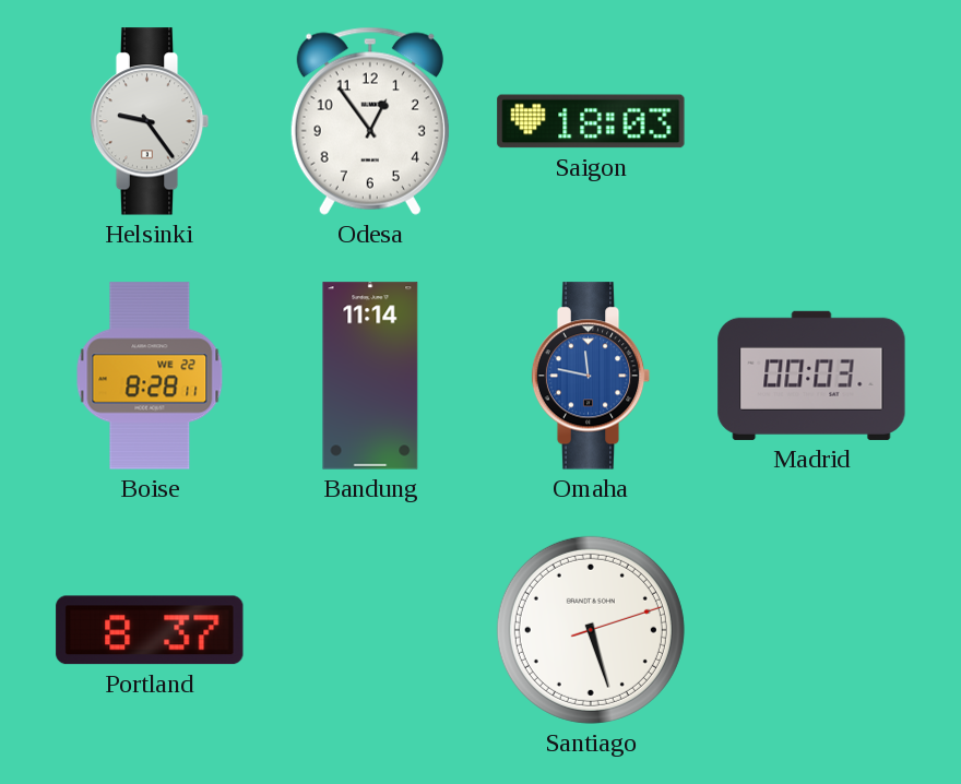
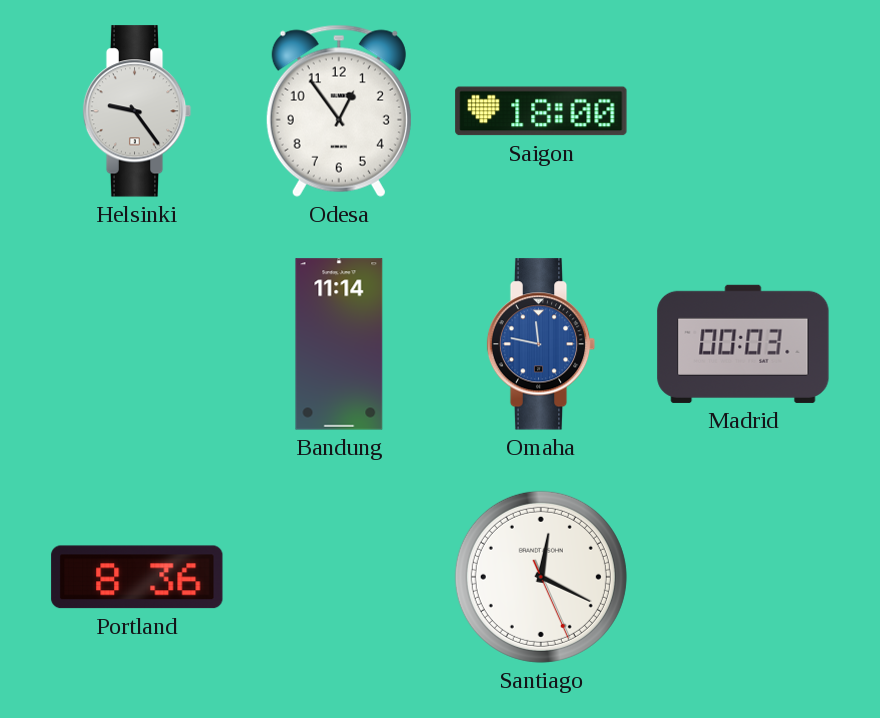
Saigon: 18:03 -> 18:00
Boise: 8:28 -> none
Portland: 8:37 -> 8:36
Santiago: 5:27 -> 12:19
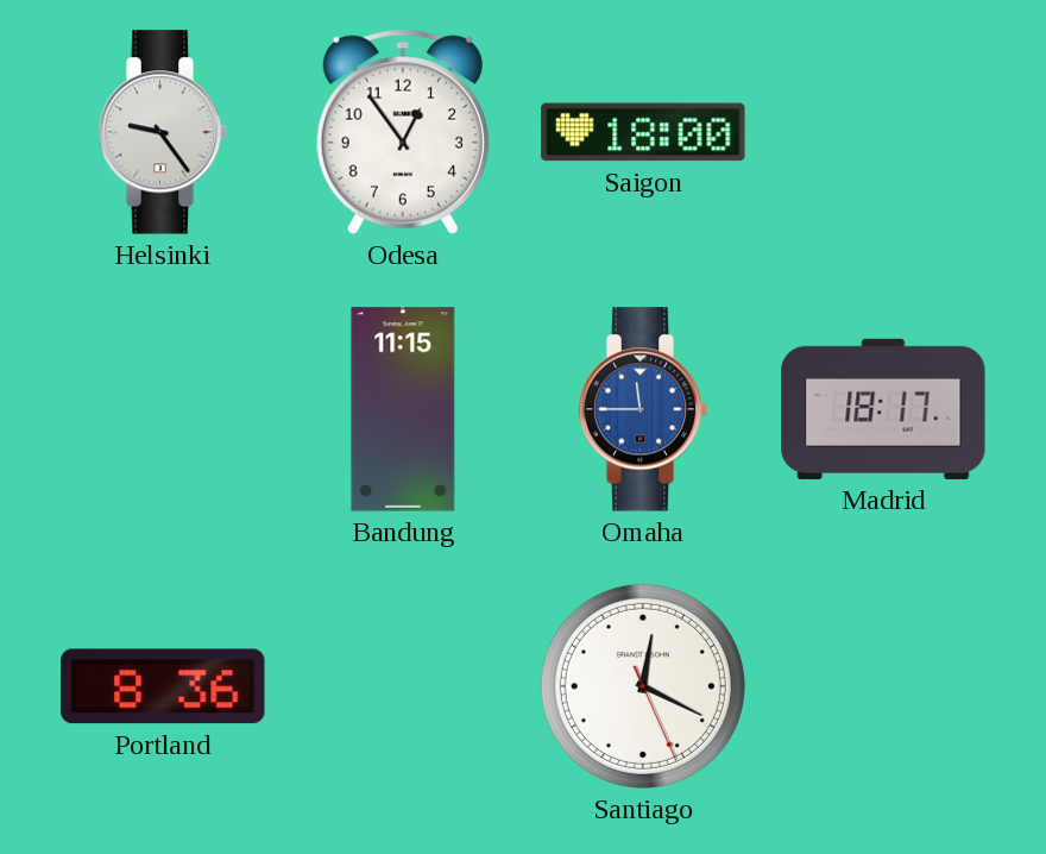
Bandung: 11:14 -> 11:15
Omaha: 11:47 -> 11:45
Madrid: 00:03 -> 18:17
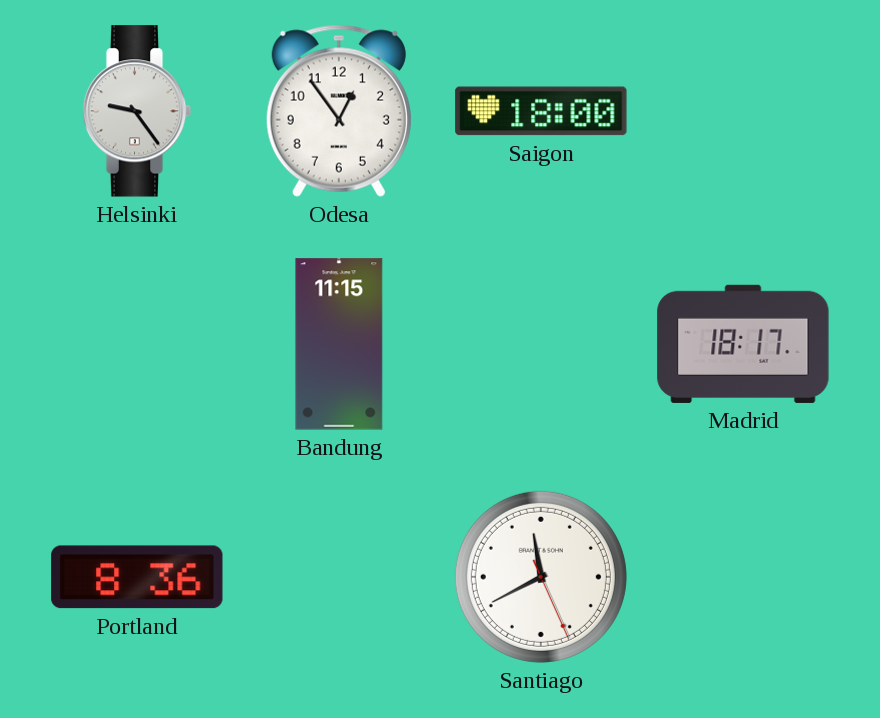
Omaha: 11:45 -> none
Santiago: 12:19 -> 11:40
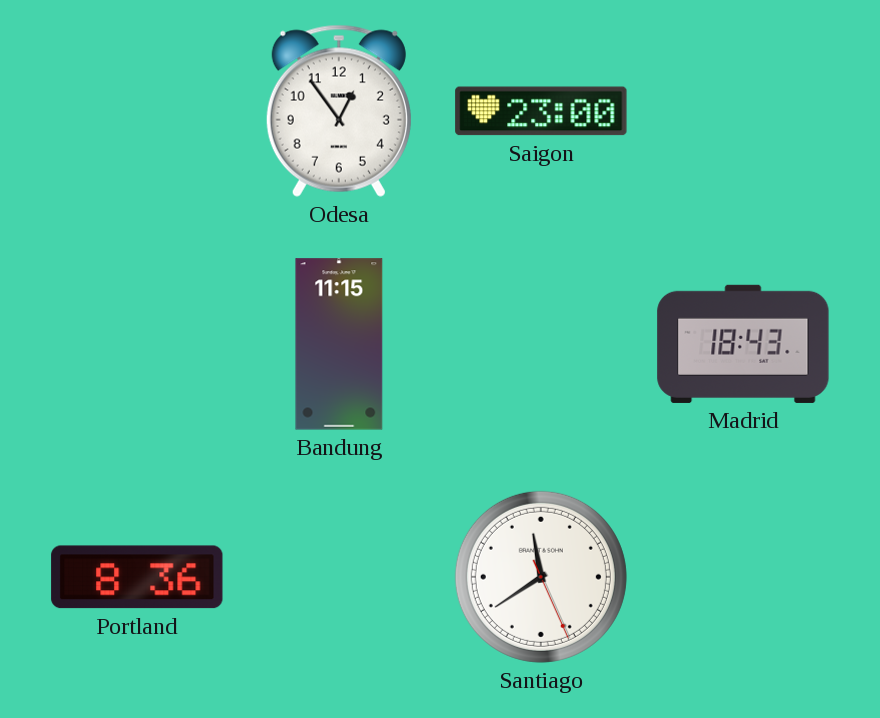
Helsinki: 9:24 -> none
Saigon: 18:00 -> 23:00
Madrid: 18:17 -> 18:43
Santiago: 11:40 -> 11:39
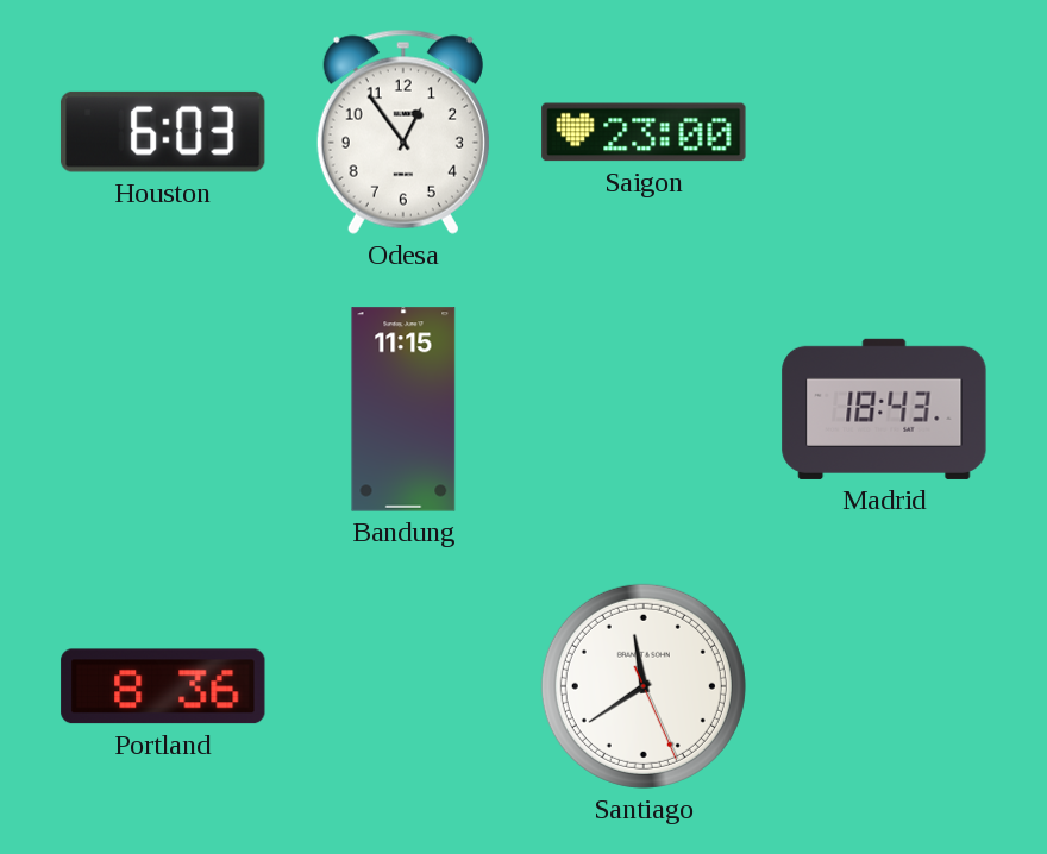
Houston: none -> 6:03
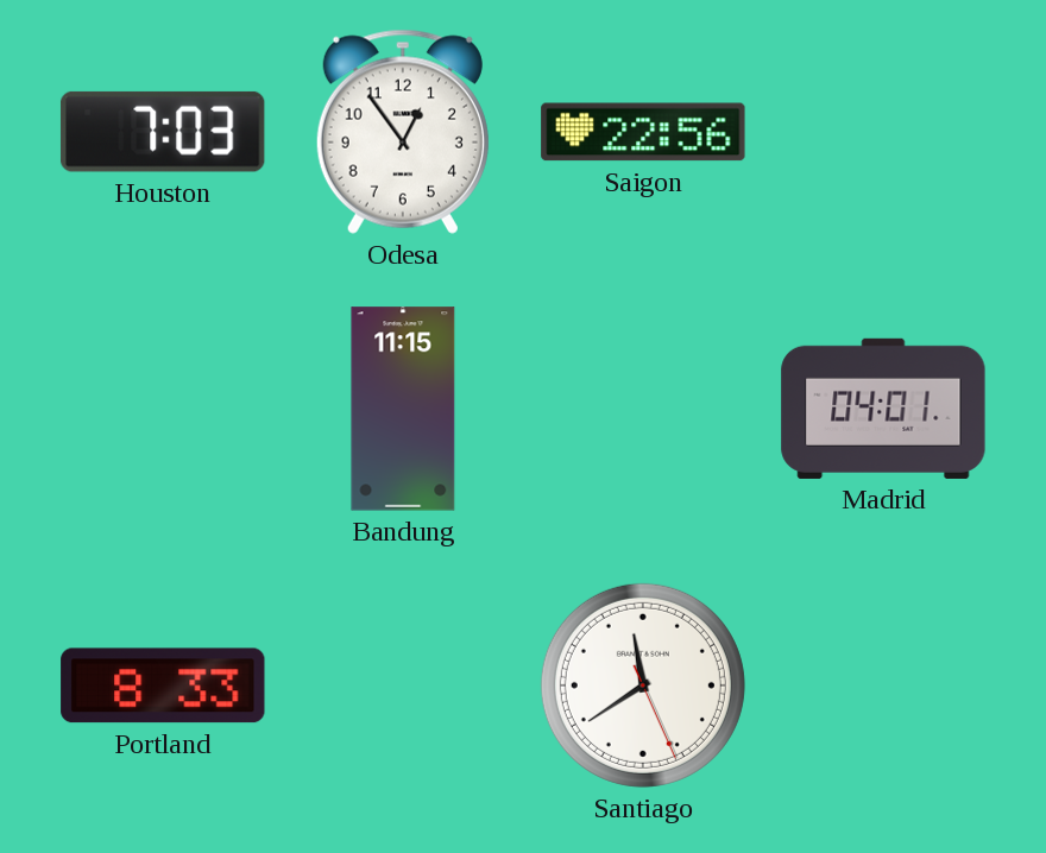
Houston: 6:03 -> 7:03
Saigon: 23:00 -> 22:56
Madrid: 18:43 -> 04:01
Portland: 8:36 -> 8:33
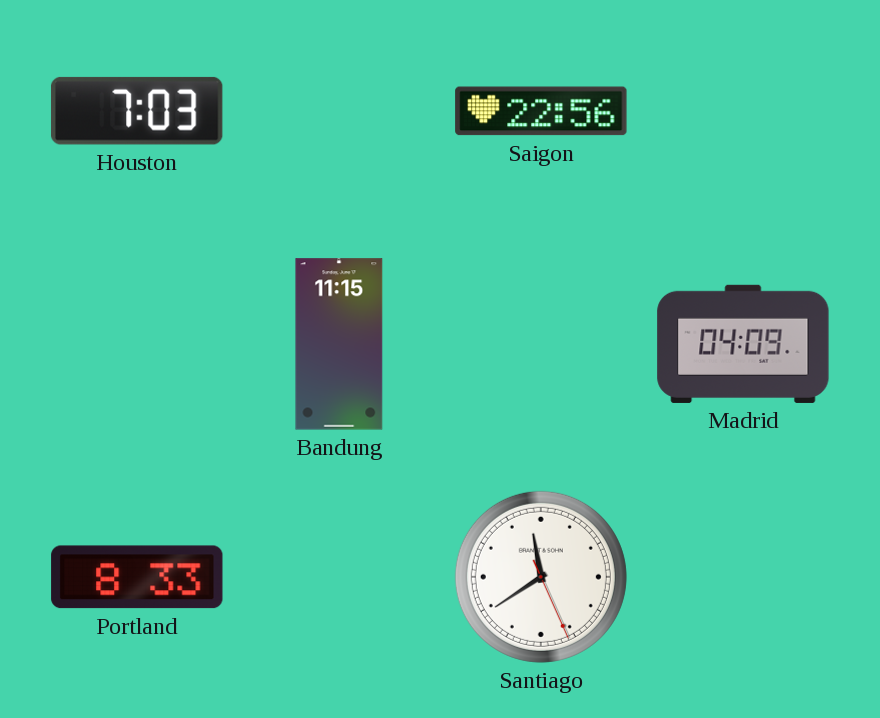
Odesa: 12:54 -> none
Madrid: 04:01 -> 04:09
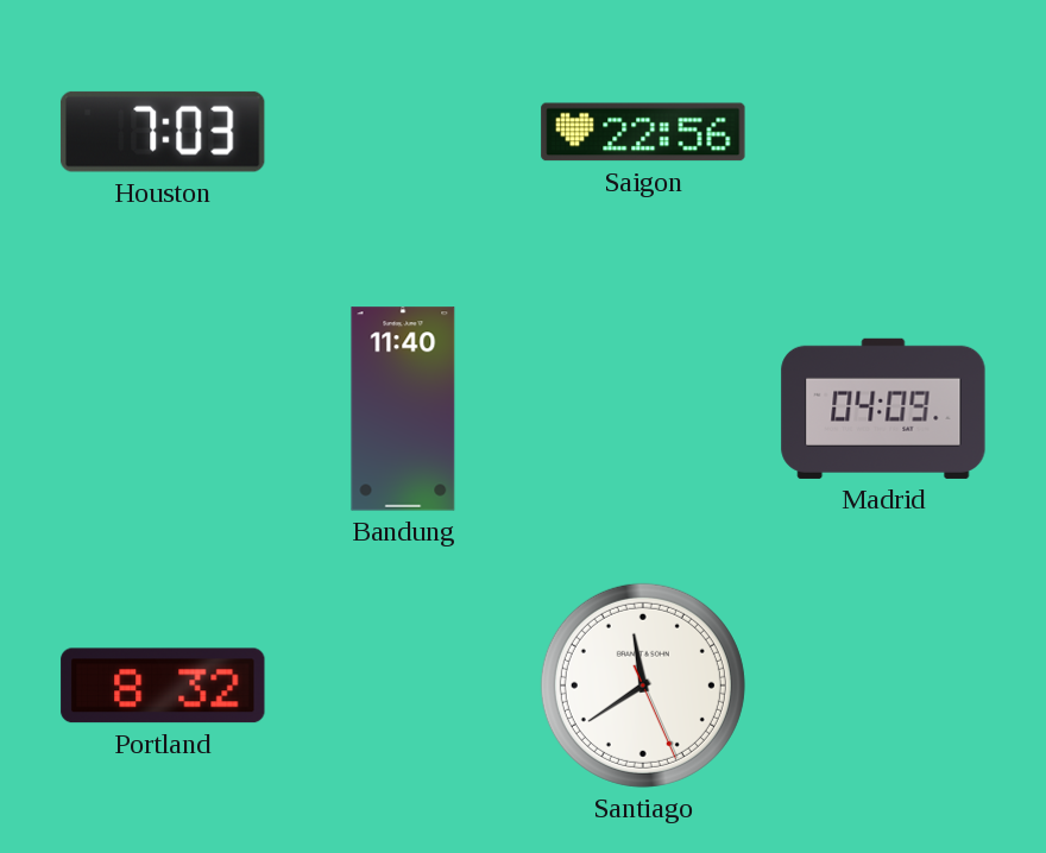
Bandung: 11:15 -> 11:40
Portland: 8:33 -> 8:32
